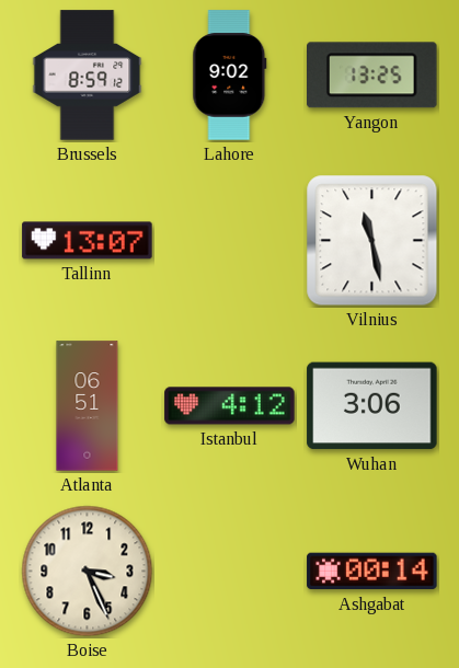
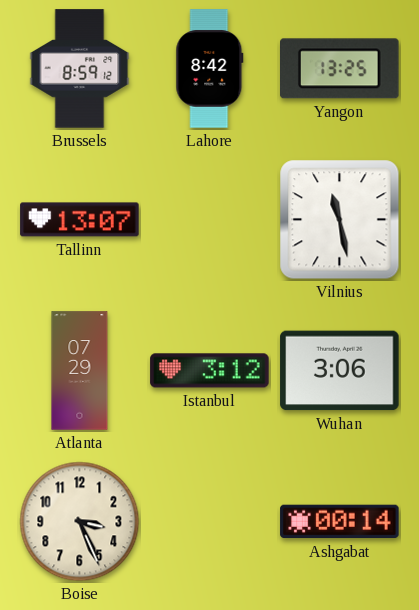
Lahore: 9:02 -> 8:42
Atlanta: 06:51 -> 07:29
Istanbul: 4:12 -> 3:12
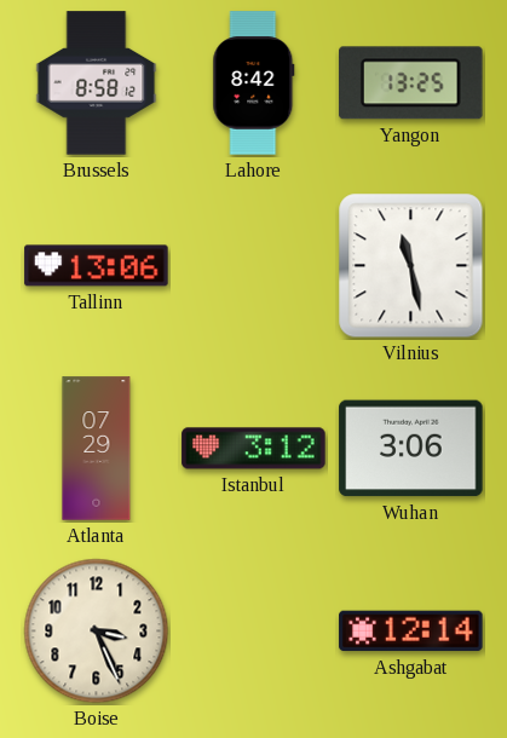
Brussels: 8:59 -> 8:58
Tallinn: 13:07 -> 13:06
Ashgabat: 00:14 -> 12:14
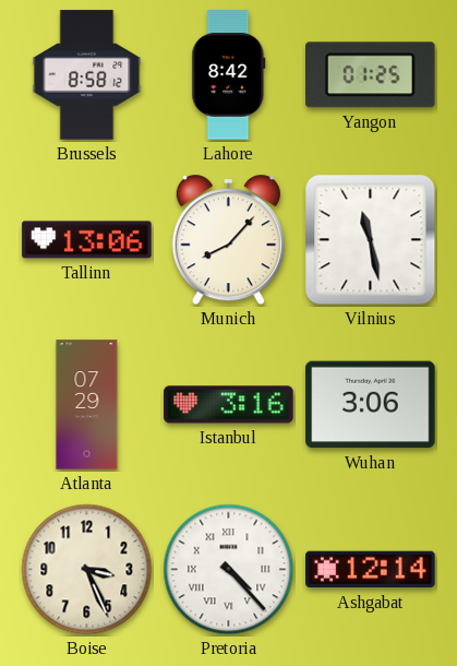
Yangon: 13:25 -> 01:25
Munich: none -> 8:07
Istanbul: 3:12 -> 3:16
Pretoria: none -> 4:23
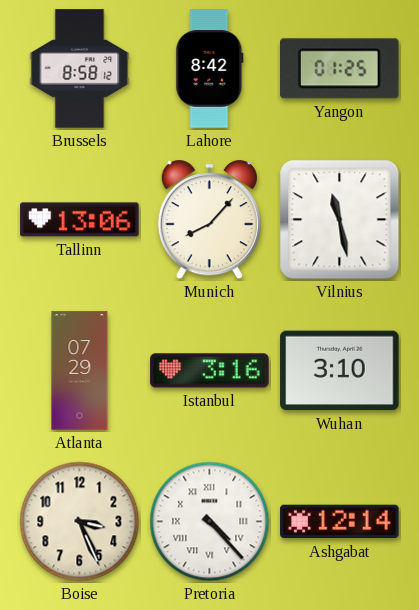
Wuhan: 3:06 -> 3:10
